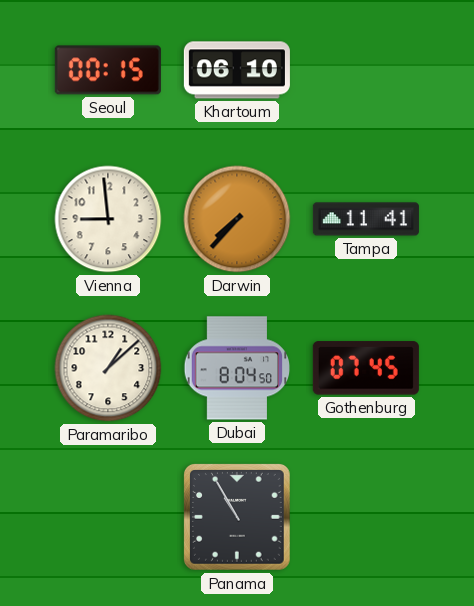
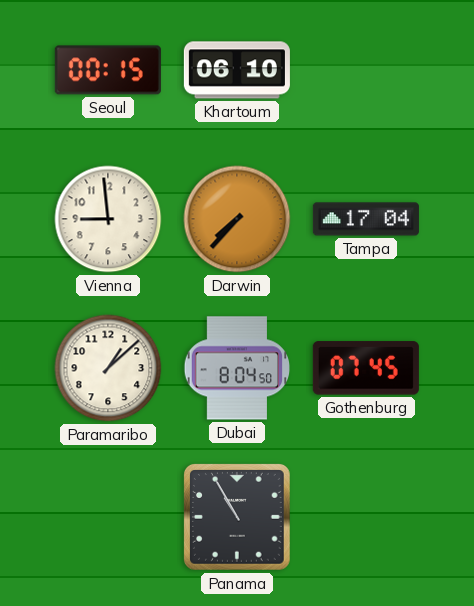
Tampa: 11:41 -> 17:04
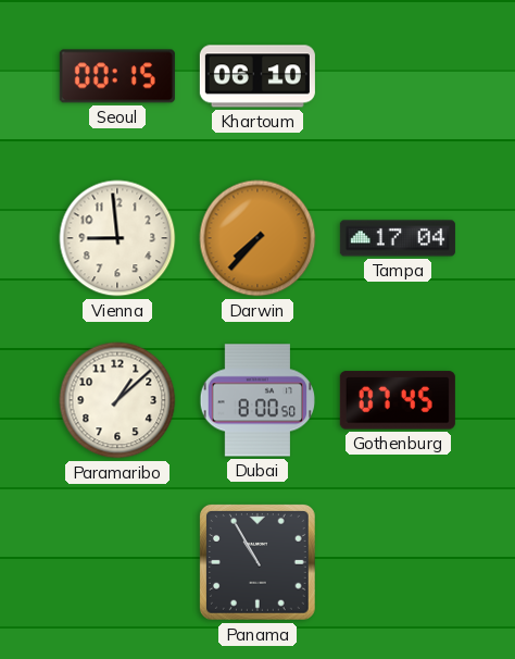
Dubai: 8:04 -> 8:00
